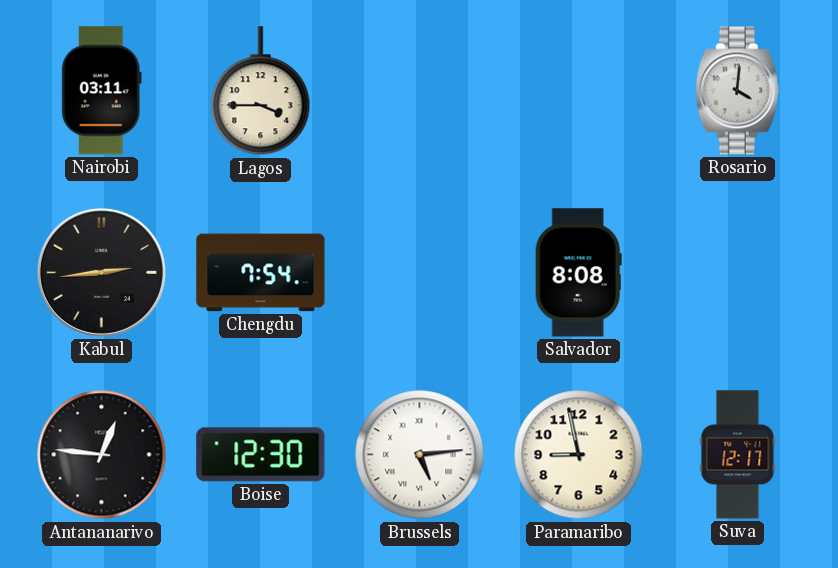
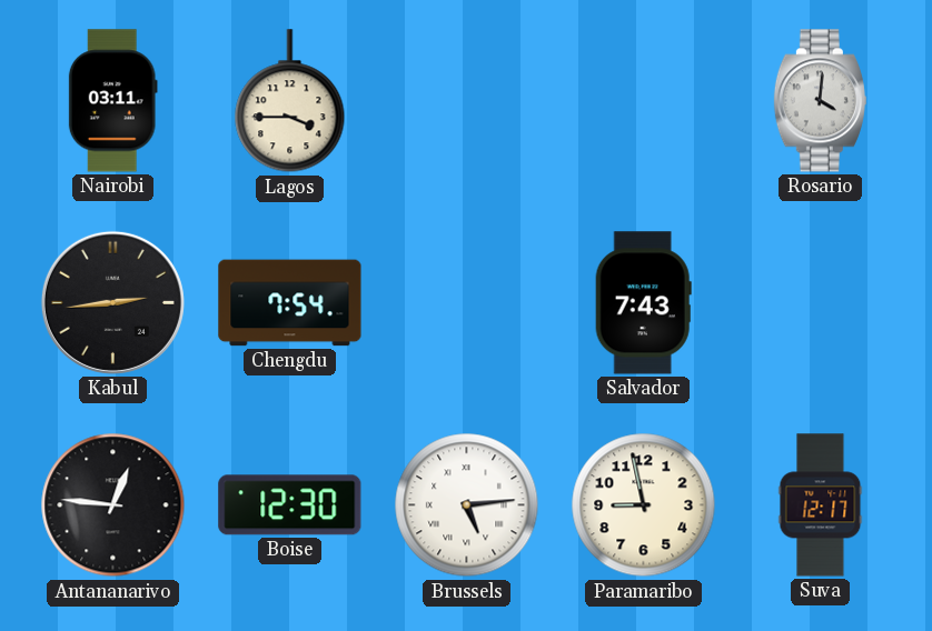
Salvador: 8:08 -> 7:43
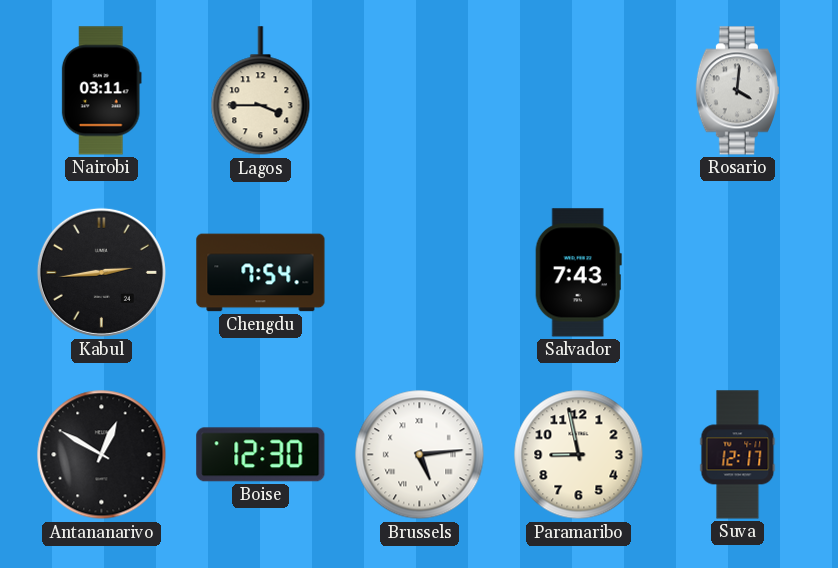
Antananarivo: 12:46 -> 12:50
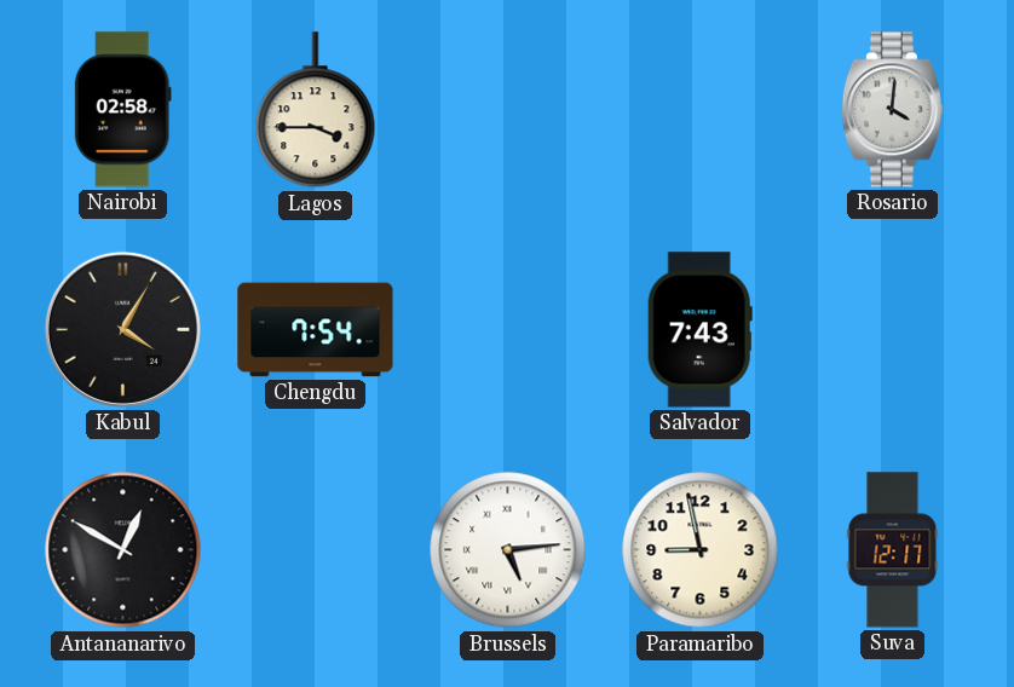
Nairobi: 03:11 -> 02:58
Kabul: 2:44 -> 4:05
Boise: 12:30 -> none
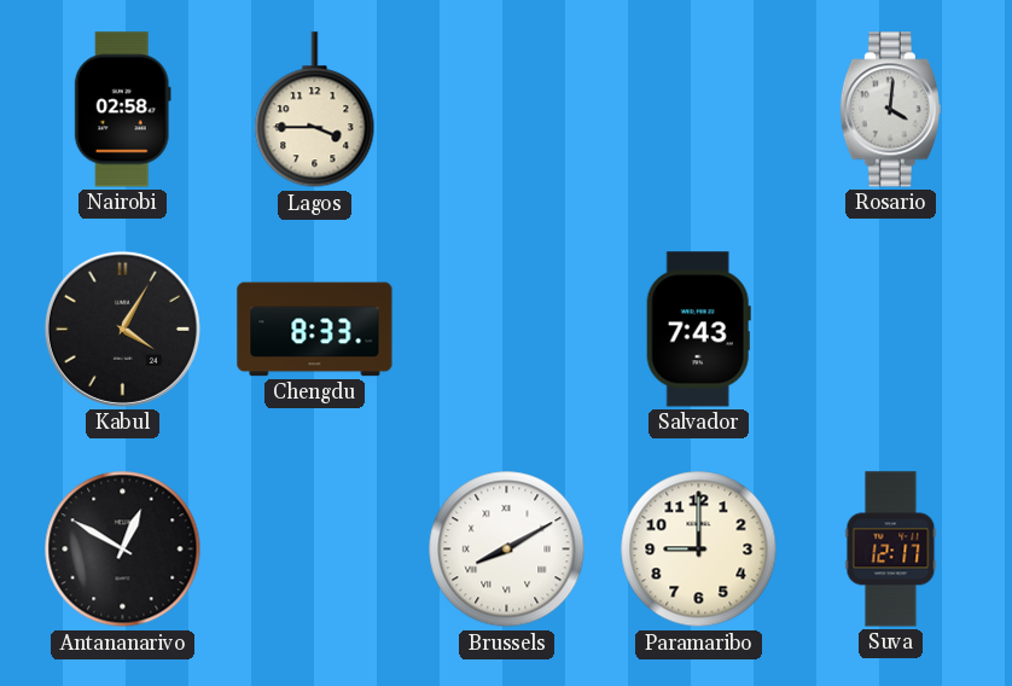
Chengdu: 7:54 -> 8:33
Brussels: 5:14 -> 8:10
Paramaribo: 8:58 -> 9:00
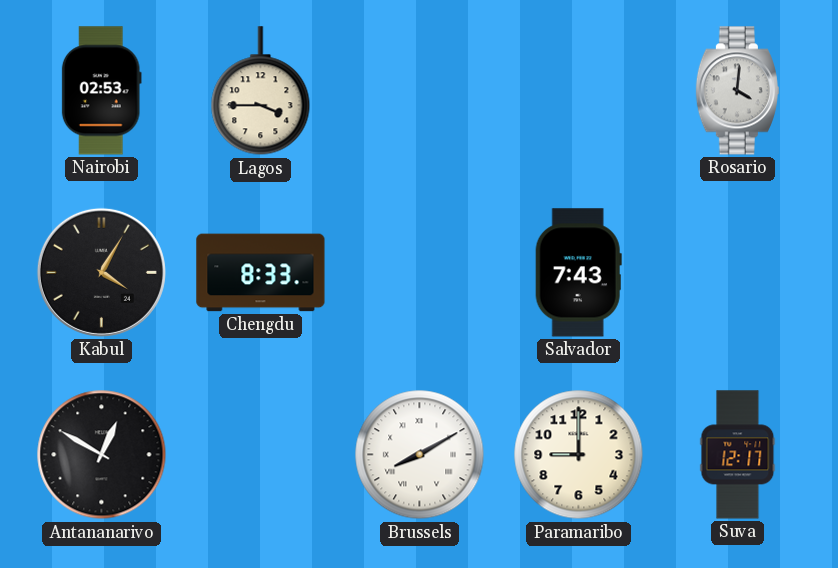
Nairobi: 02:58 -> 02:53
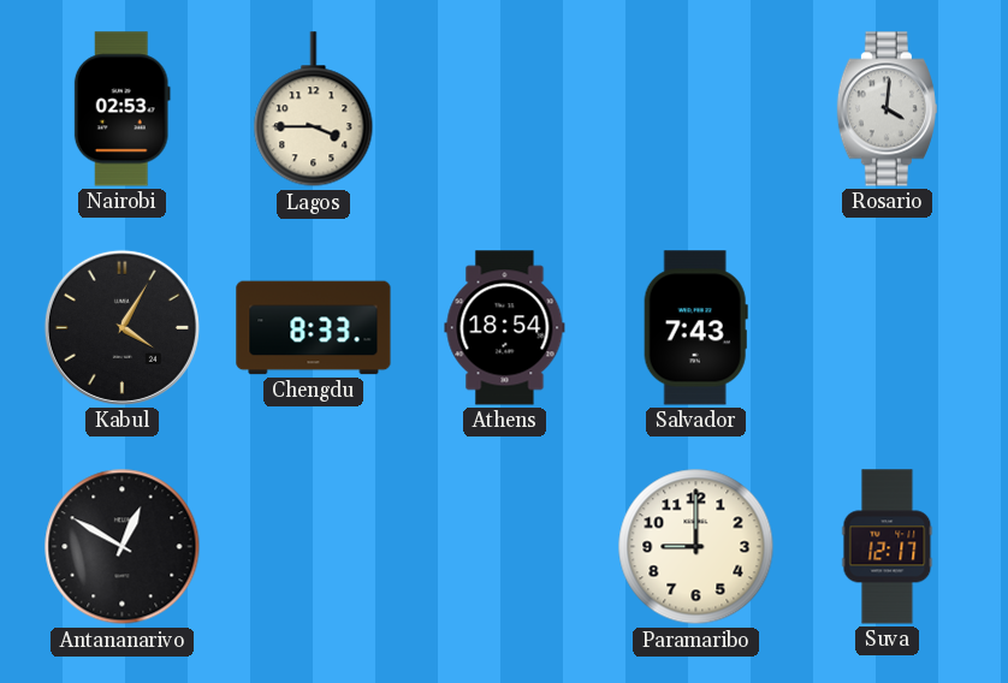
Athens: none -> 18:54
Brussels: 8:10 -> none
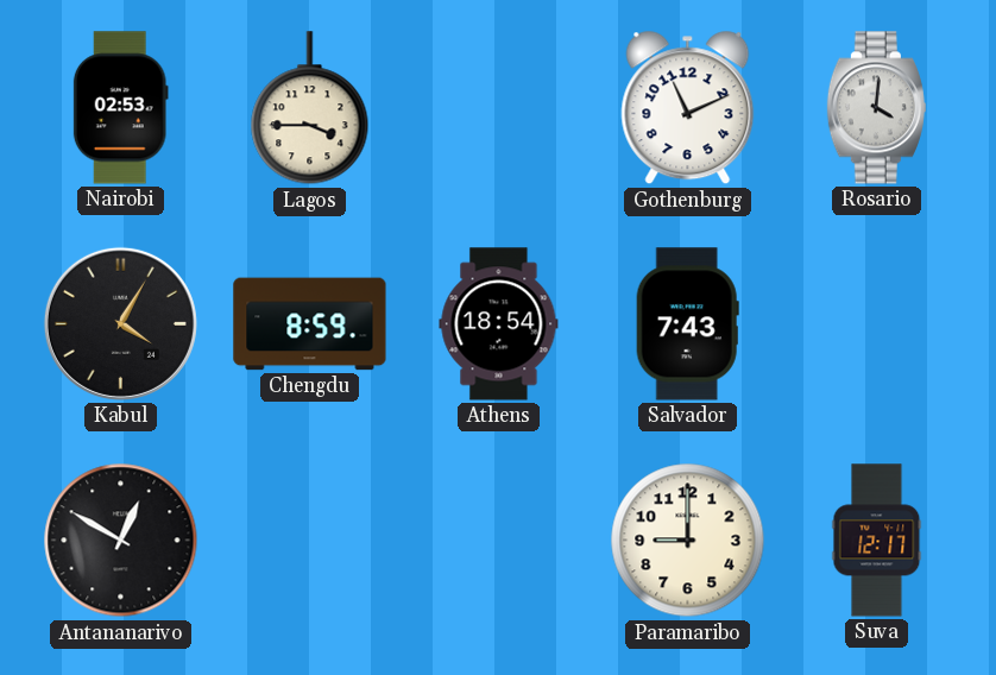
Gothenburg: none -> 11:11
Chengdu: 8:33 -> 8:59
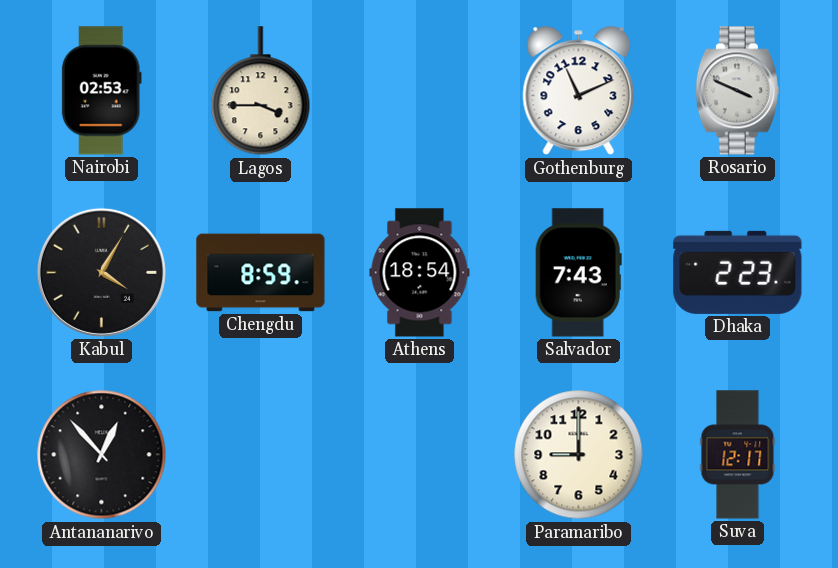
Rosario: 4:01 -> 3:49
Dhaka: none -> 2:23
Antananarivo: 12:50 -> 12:53
